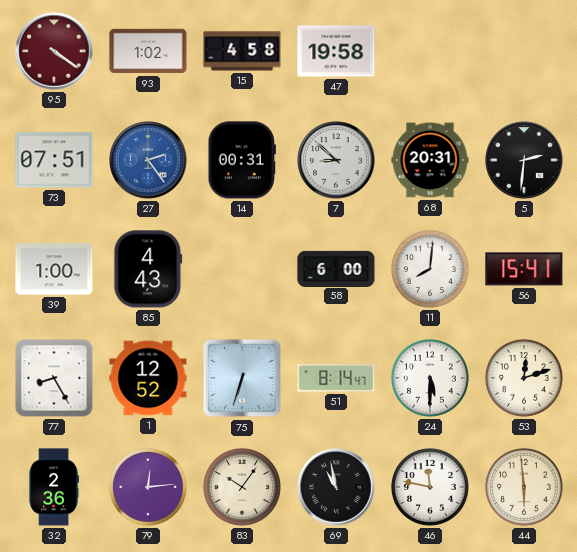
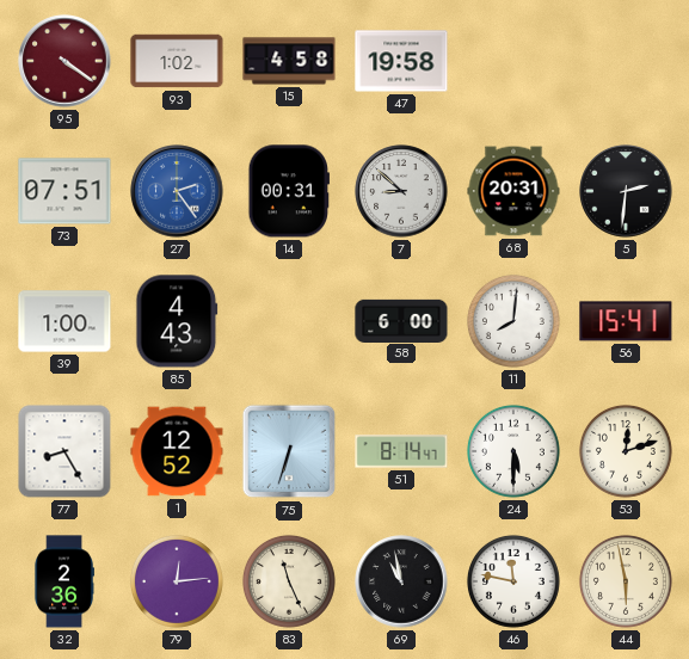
83: 10:06 -> 11:26
44: 5:59 -> 5:58
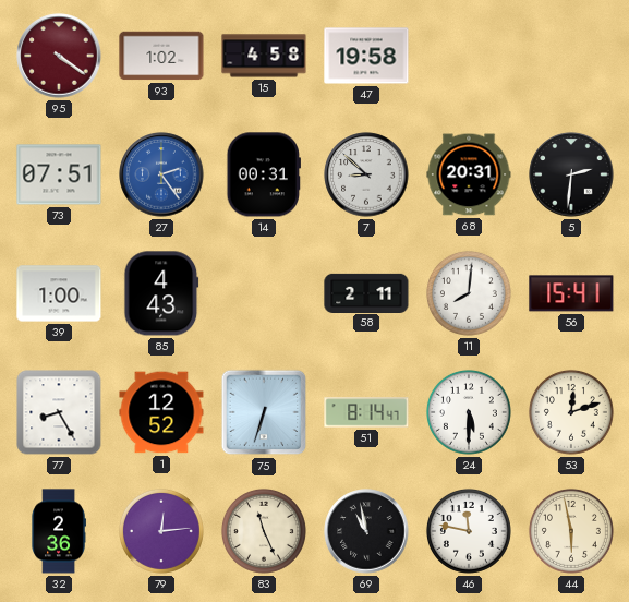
58: 6:00 -> 2:11
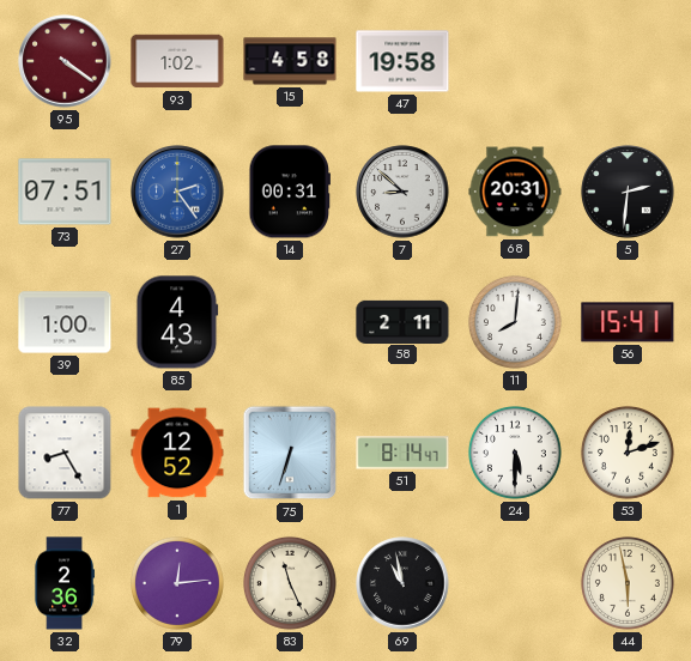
46: 11:47 -> none
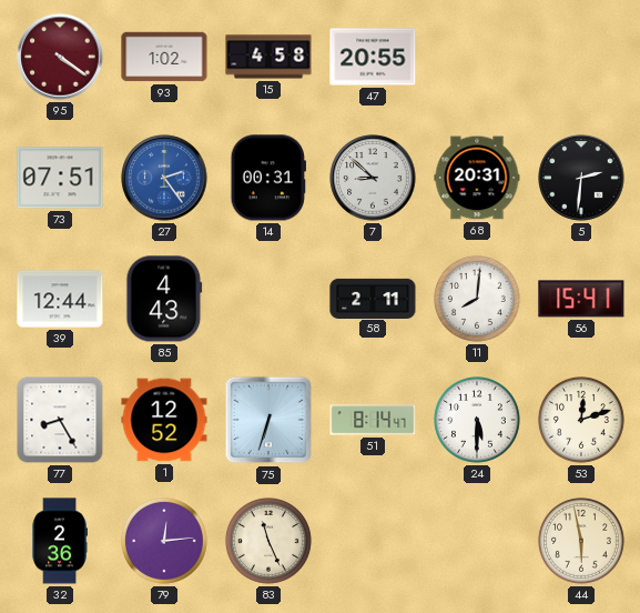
47: 19:58 -> 20:55
39: 1:00 -> 12:44
69: 10:58 -> none
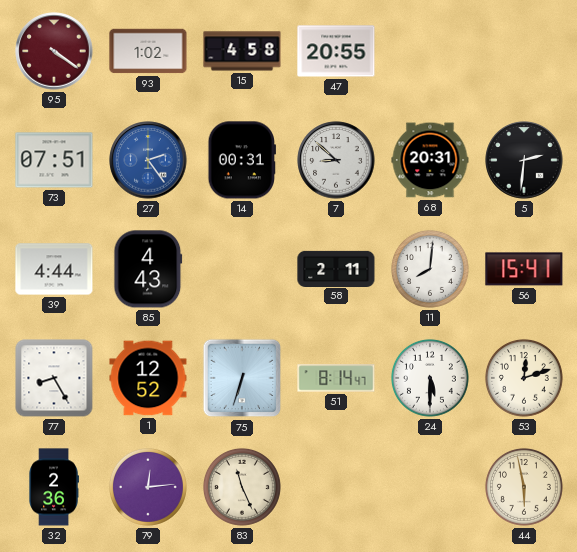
39: 12:44 -> 4:44
